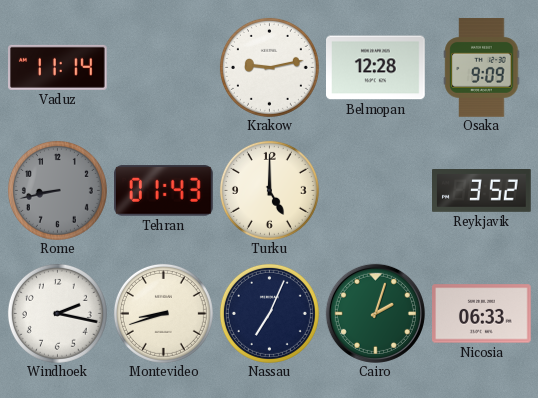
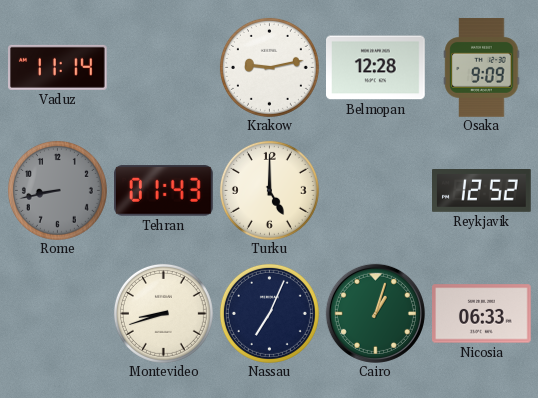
Reykjavik: 3:52 -> 12:52
Windhoek: 2:17 -> none
Cairo: 2:03 -> 1:03
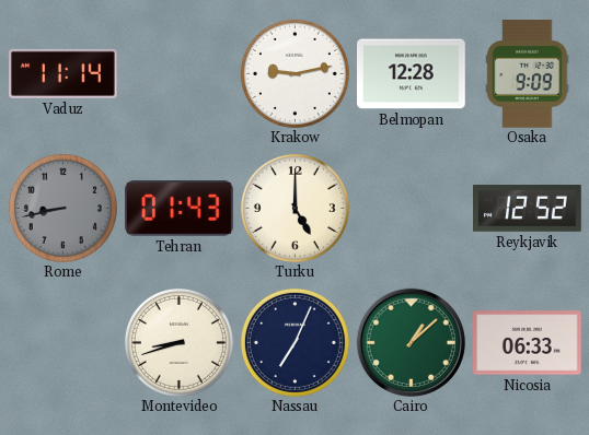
Cairo: 1:03 -> 1:08
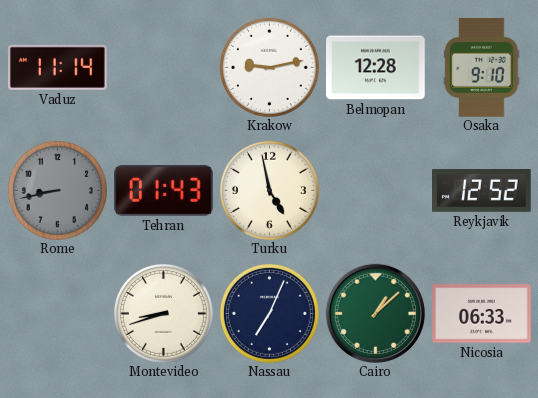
Osaka: 9:09 -> 9:10
Turku: 5:00 -> 4:58
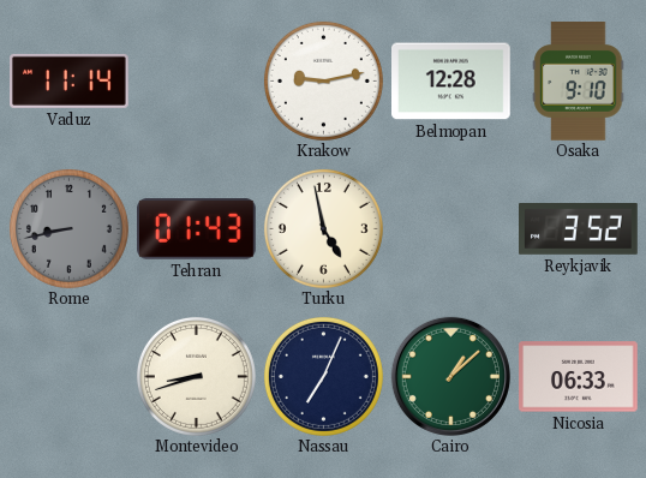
Reykjavik: 12:52 -> 3:52
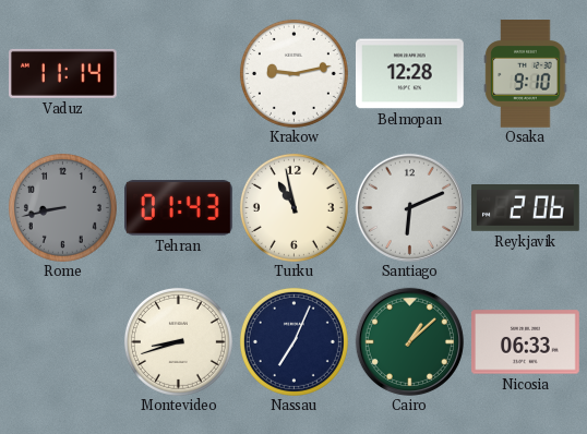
Turku: 4:58 -> 10:58
Santiago: none -> 6:11
Reykjavik: 3:52 -> 2:06
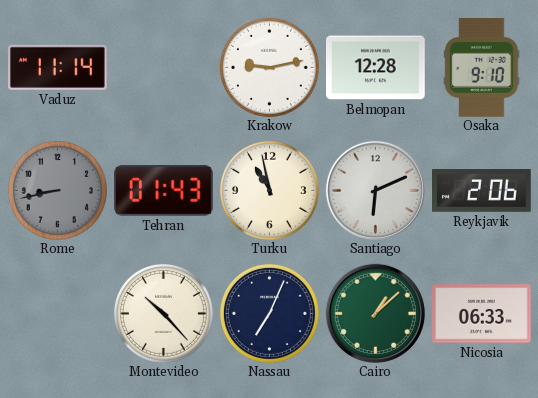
Montevideo: 8:42 -> 10:23
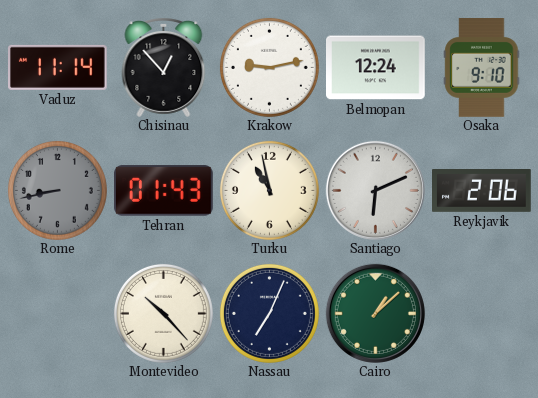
Chisinau: none -> 12:53
Belmopan: 12:28 -> 12:24
Nicosia: 06:33 -> none
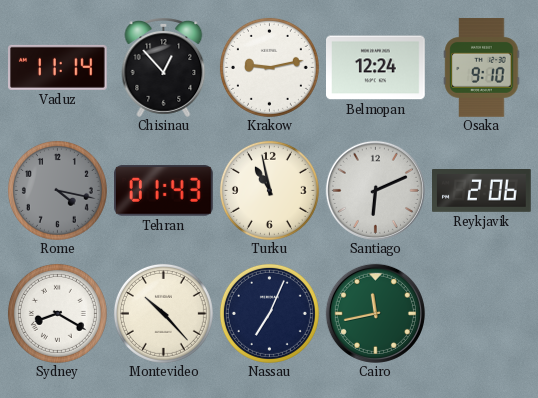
Rome: 8:43 -> 4:17
Sydney: none -> 8:20
Cairo: 1:08 -> 11:43
